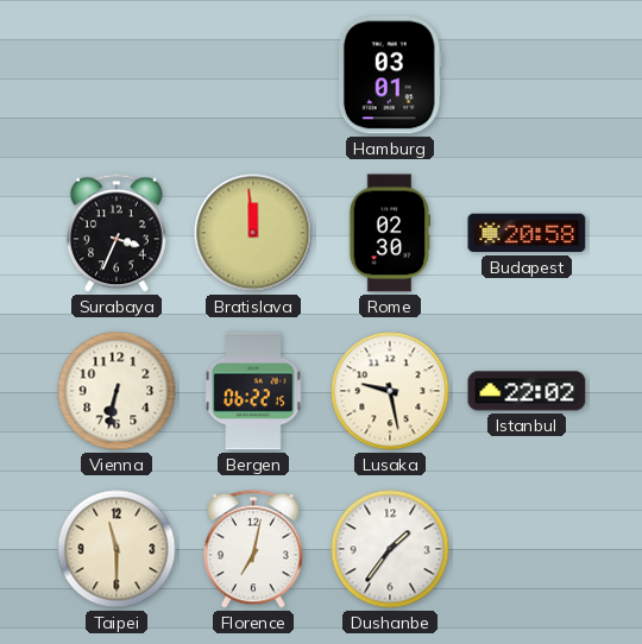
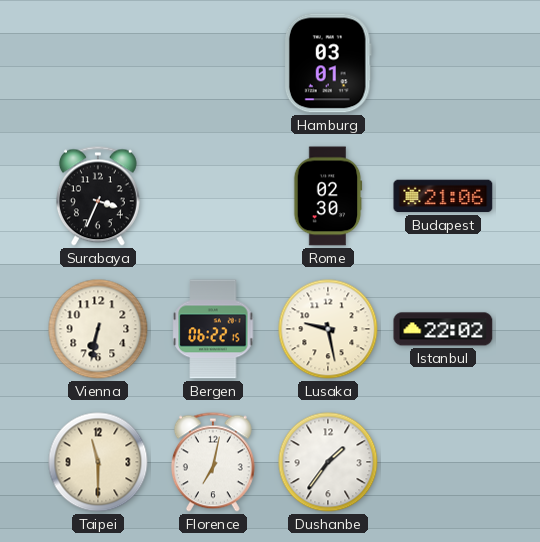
Bratislava: 11:59 -> none
Budapest: 20:58 -> 21:06
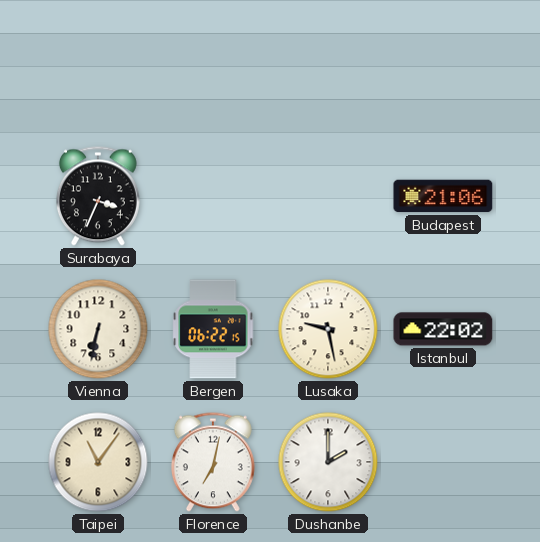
Hamburg: 03:01 -> none
Rome: 02:30 -> none
Taipei: 11:30 -> 11:06
Dushanbe: 1:36 -> 2:00
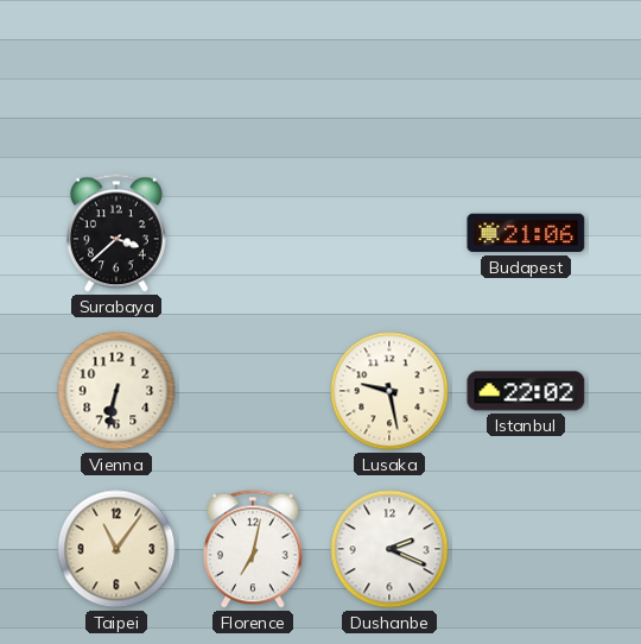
Surabaya: 3:34 -> 3:38
Bergen: 06:22 -> none
Dushanbe: 2:00 -> 2:19
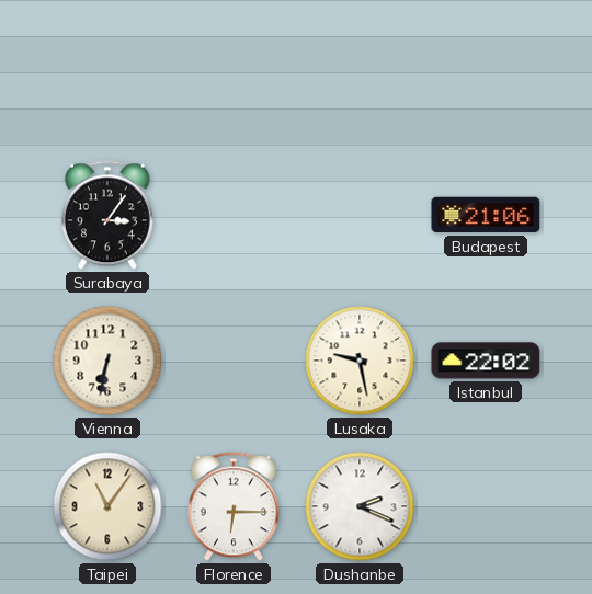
Surabaya: 3:38 -> 3:06
Florence: 7:02 -> 6:15
